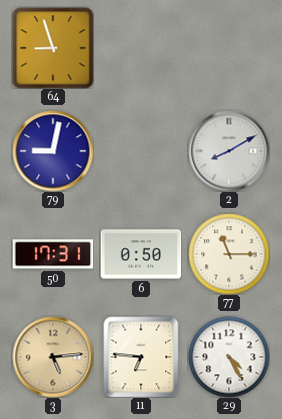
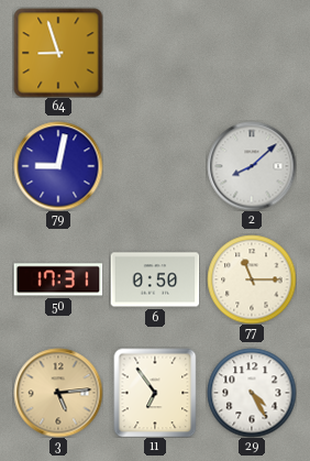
2: 8:10 -> 8:08
11: 6:46 -> 6:54
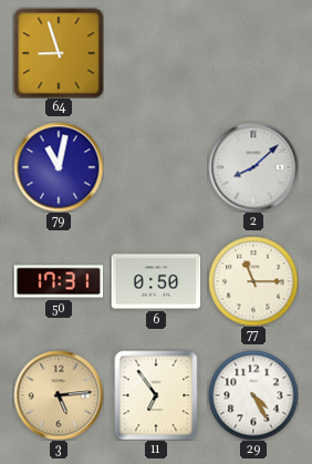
79: 9:02 -> 11:02
